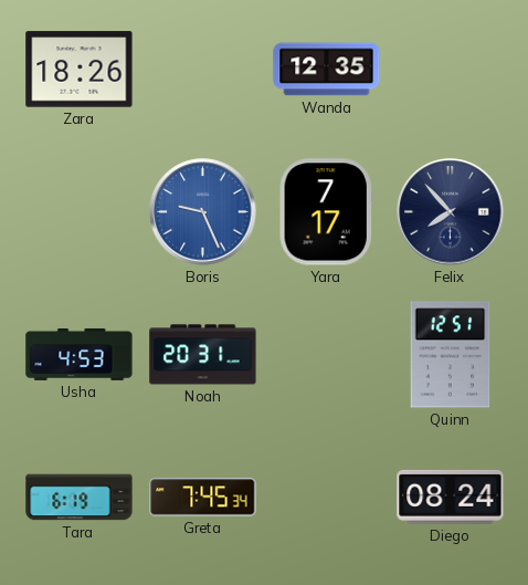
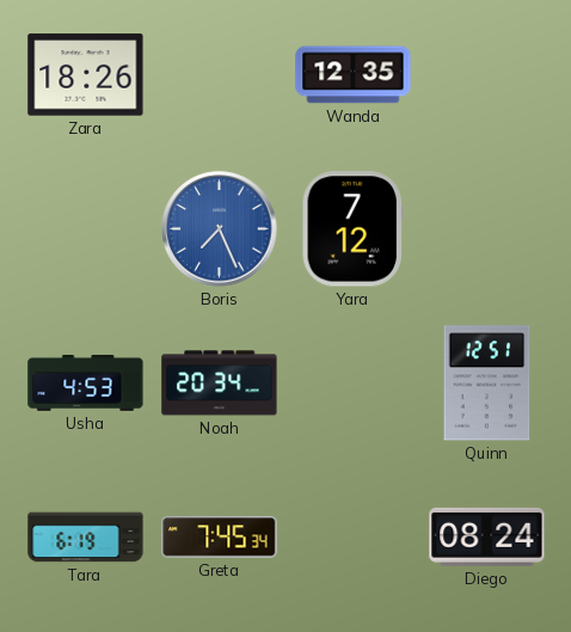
Boris: 9:26 -> 7:26
Yara: 7:17 -> 7:12
Felix: 7:53 -> none
Noah: 20:31 -> 20:34
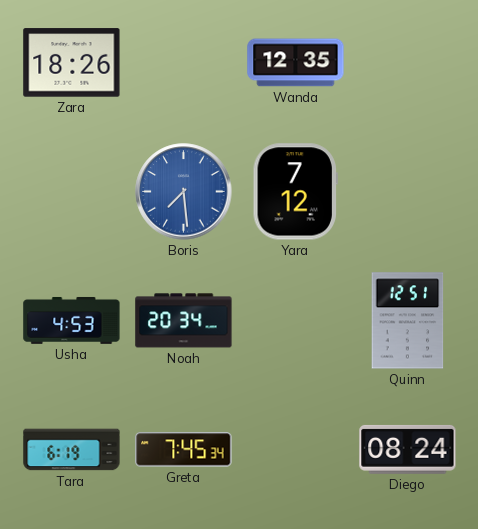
Boris: 7:26 -> 7:29
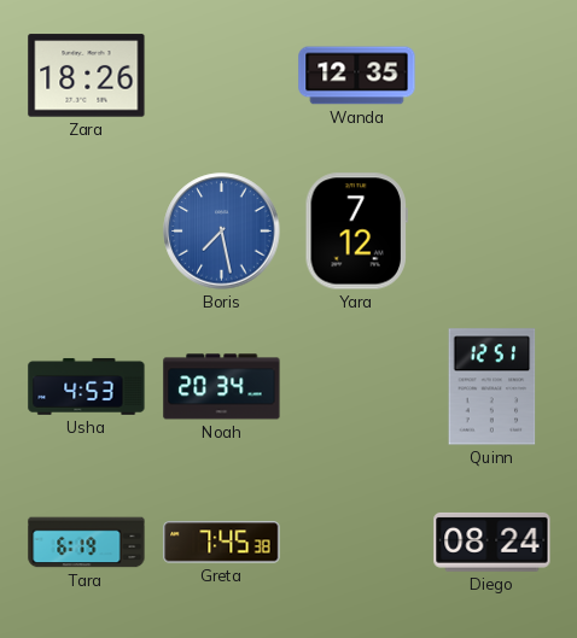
Boris: 7:29 -> 7:28
Greta: 7:45:34 -> 7:45:38
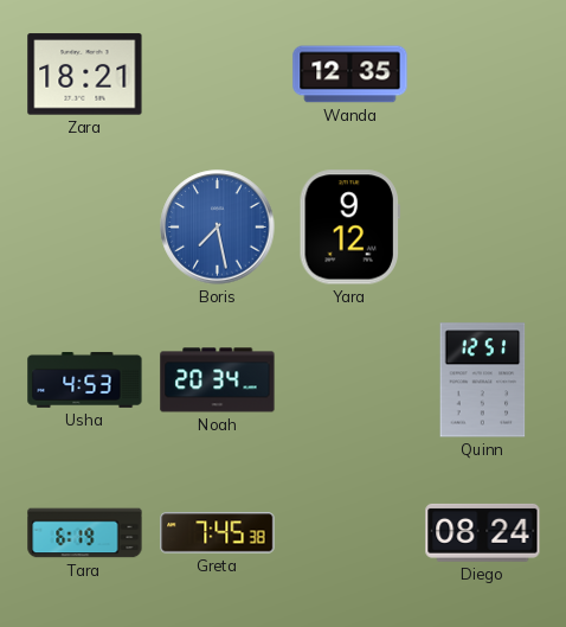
Zara: 18:26 -> 18:21
Yara: 7:12 -> 9:12
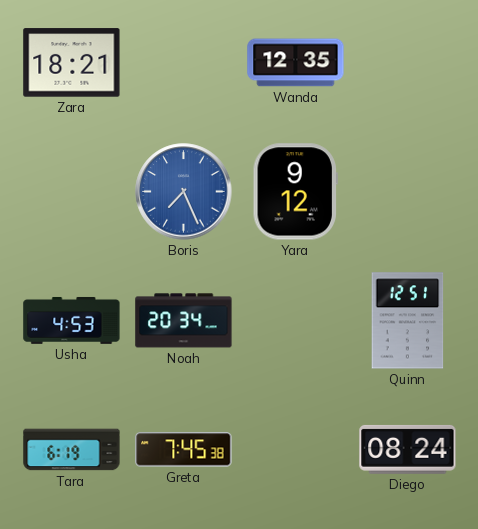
Boris: 7:28 -> 7:26
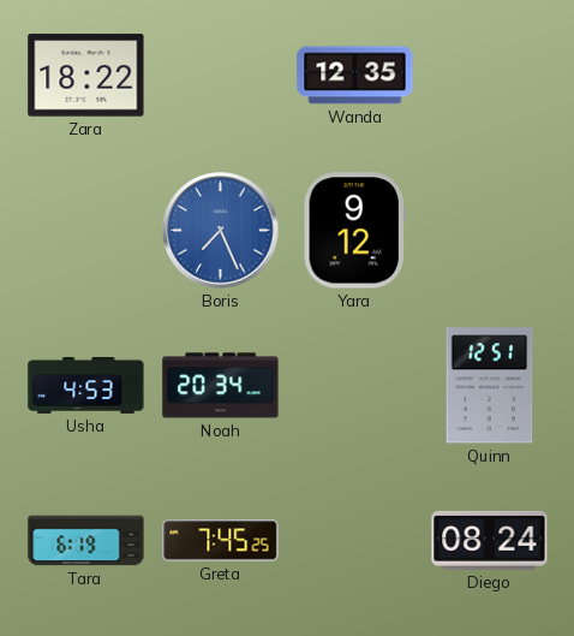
Zara: 18:21 -> 18:22
Greta: 7:45:38 -> 7:45:25
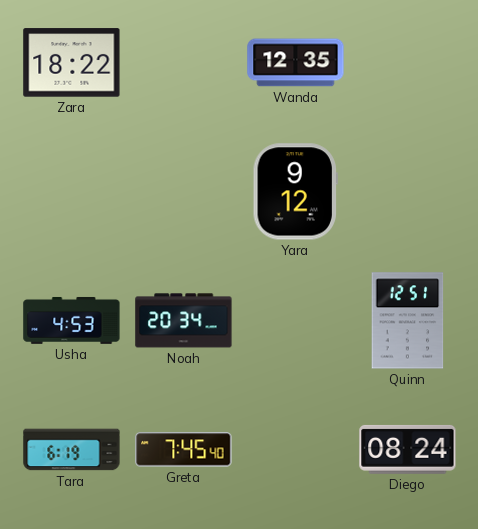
Boris: 7:26 -> none
Greta: 7:45:25 -> 7:45:40
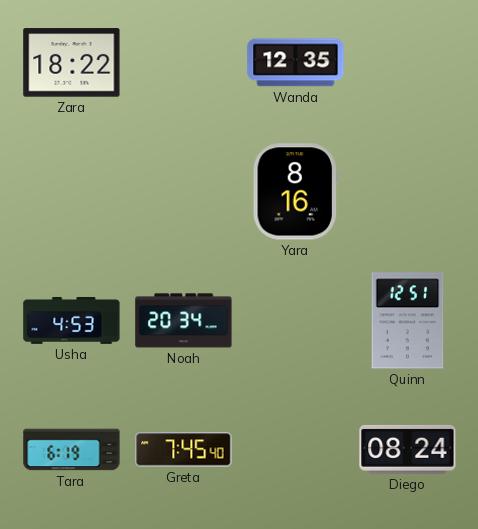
Yara: 9:12 -> 8:16
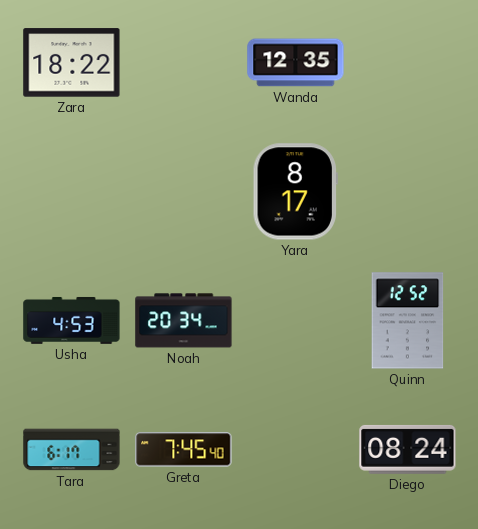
Yara: 8:16 -> 8:17
Quinn: 12:51 -> 12:52
Tara: 6:19 -> 6:17
